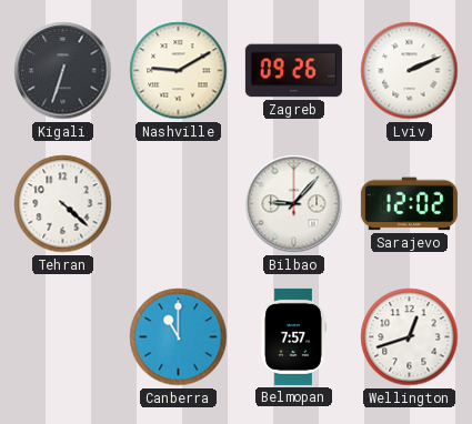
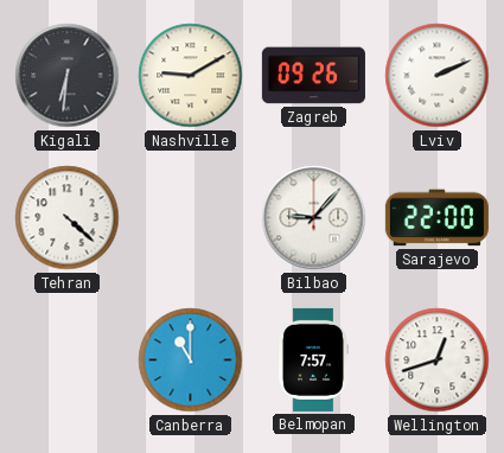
Kigali: 6:33 -> 6:31
Sarajevo: 12:02 -> 22:00
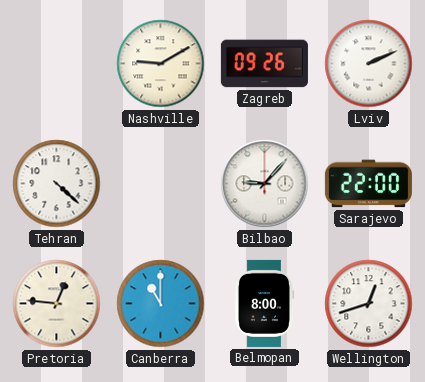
Kigali: 6:31 -> none
Pretoria: none -> 12:46
Belmopan: 7:57 -> 8:00
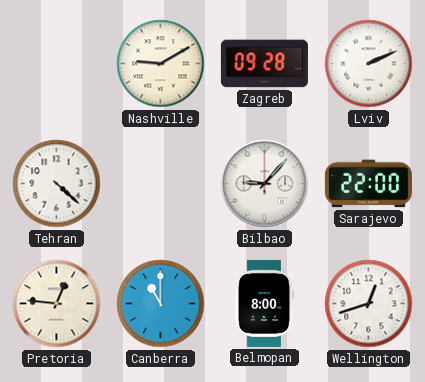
Zagreb: 09:26 -> 09:28
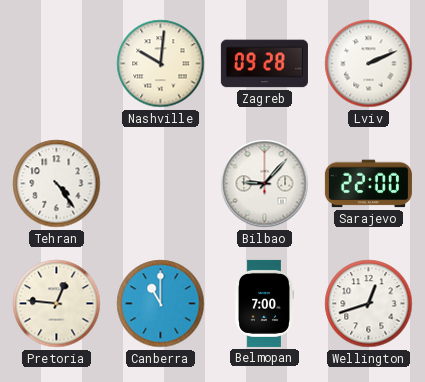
Nashville: 9:10 -> 10:01
Tehran: 4:22 -> 4:24
Belmopan: 8:00 -> 7:00
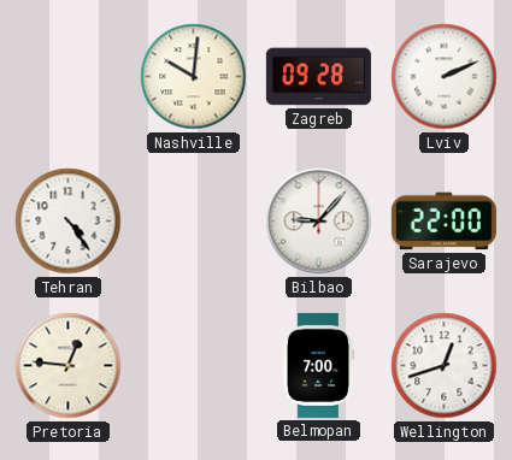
Canberra: 11:00 -> none
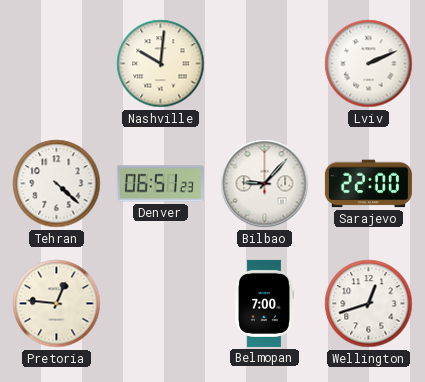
Zagreb: 09:28 -> none
Tehran: 4:24 -> 4:22
Denver: none -> 06:51
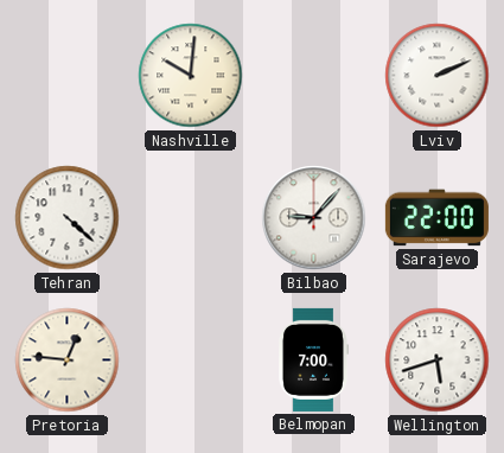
Denver: 06:51 -> none
Wellington: 12:42 -> 5:42
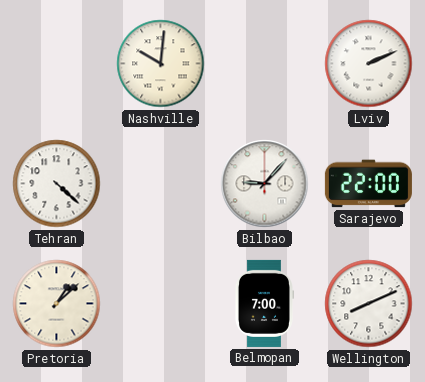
Pretoria: 12:46 -> 1:08
Wellington: 5:42 -> 8:11
